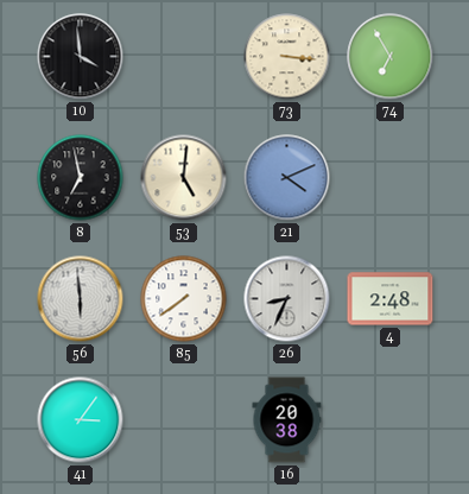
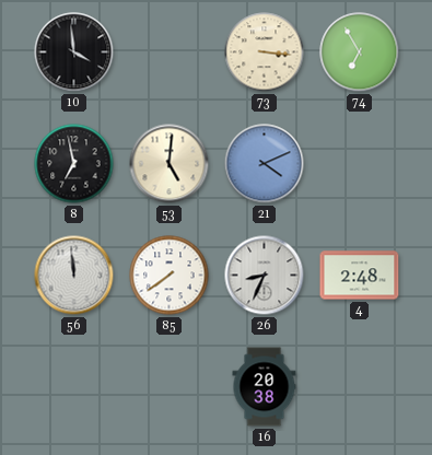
56: 5:59 -> 11:59
41: 3:06 -> none
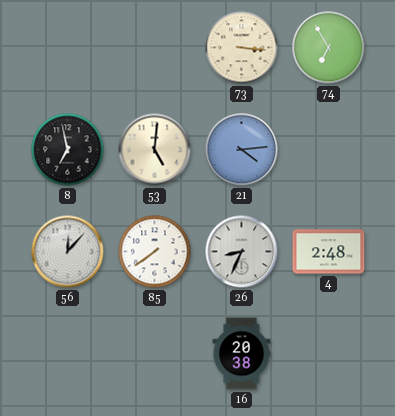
10: 3:59 -> none
21: 4:11 -> 4:14
56: 11:59 -> 12:07
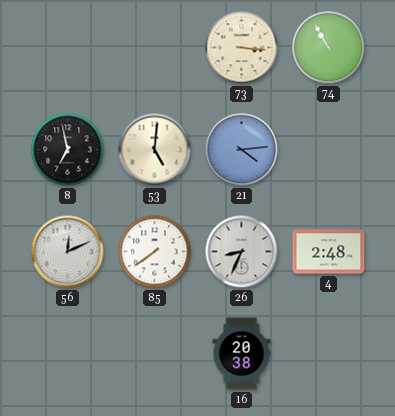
74: 6:55 -> 10:55
56: 12:07 -> 12:11
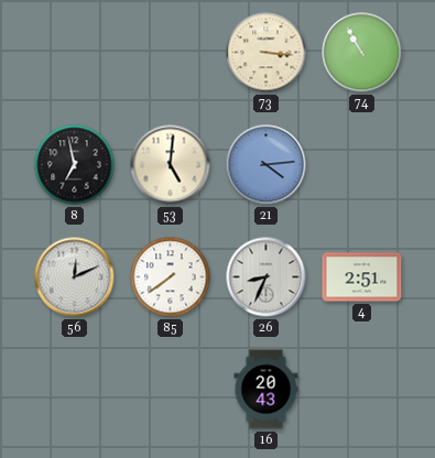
4: 2:48 -> 2:51
16: 20:38 -> 20:43
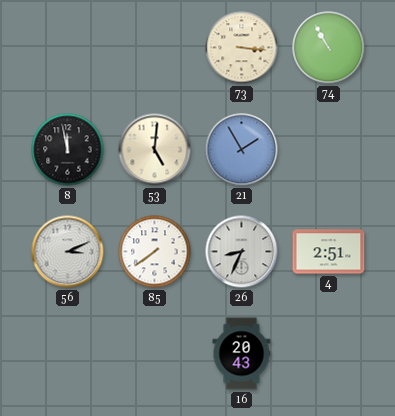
8: 6:58 -> 11:58
21: 4:14 -> 1:55
56: 12:11 -> 3:11
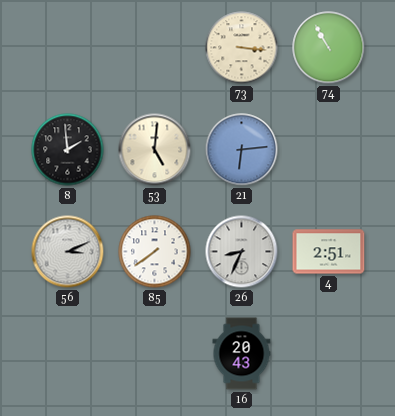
8: 11:58 -> 1:59
21: 1:55 -> 6:14
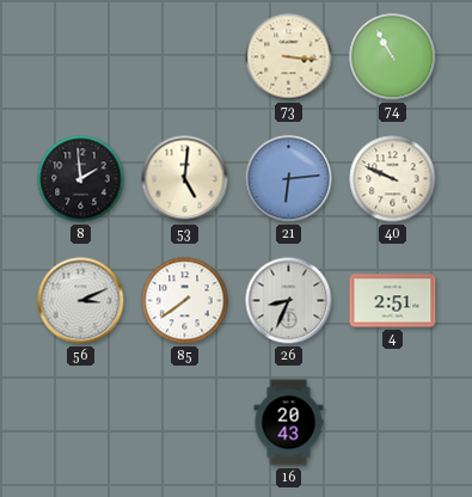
40: none -> 9:49
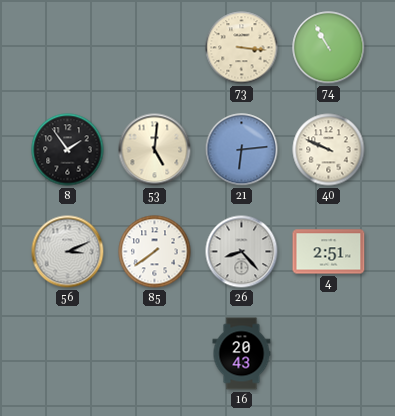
8: 1:59 -> 1:54
26: 8:34 -> 8:23
